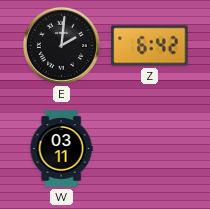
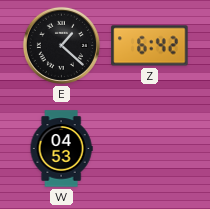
E: 2:01 -> 1:22
W: 03:11 -> 04:53
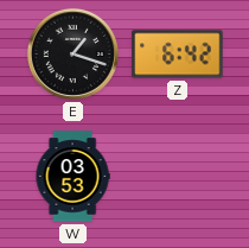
E: 1:22 -> 1:18
W: 04:53 -> 03:53
